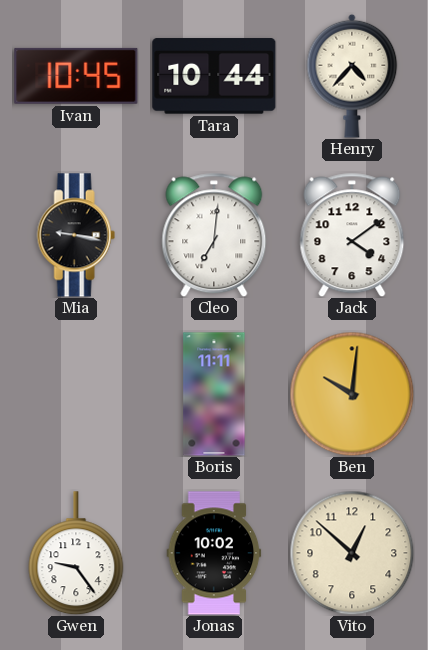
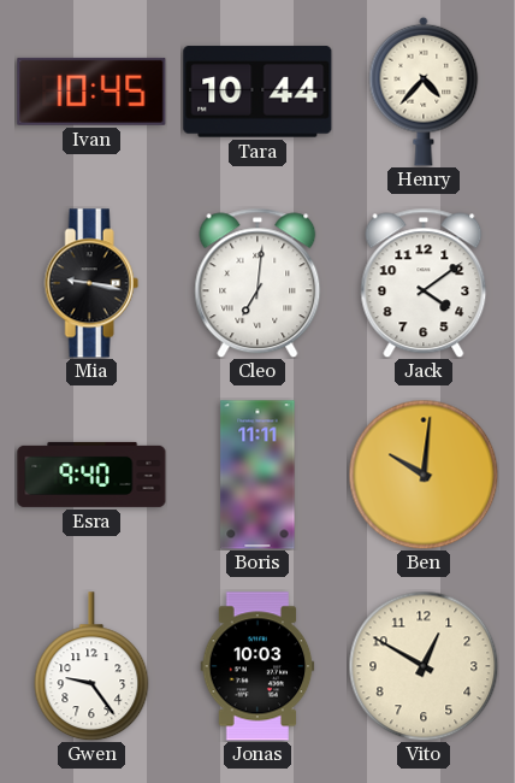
Esra: none -> 9:40
Jonas: 10:02 -> 10:03
Vito: 12:52 -> 12:50
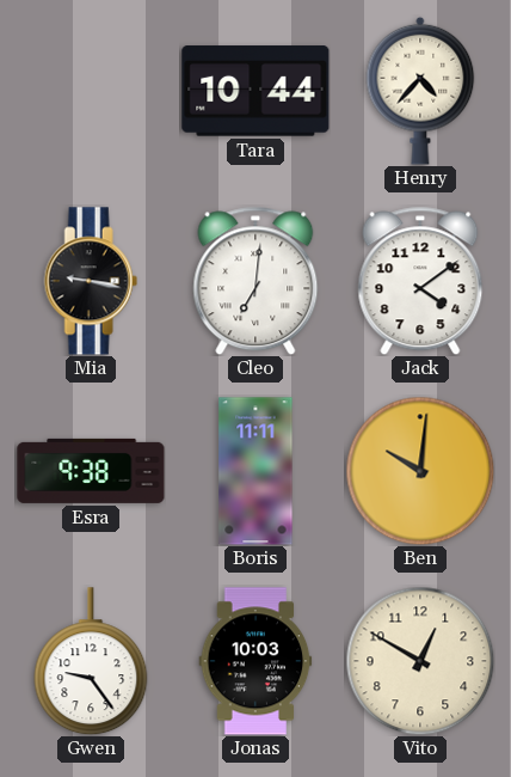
Ivan: 10:45 -> none
Esra: 9:40 -> 9:38
